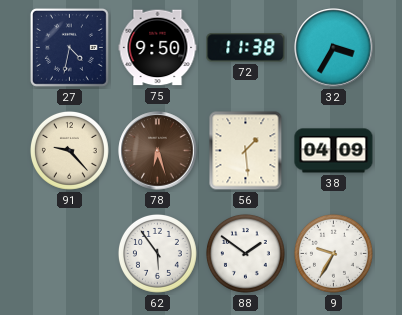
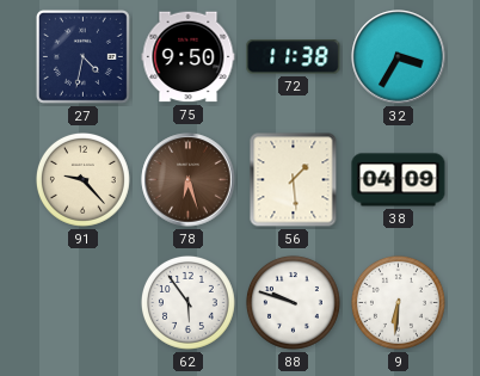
88: 1:51 -> 9:48
9: 9:35 -> 6:31
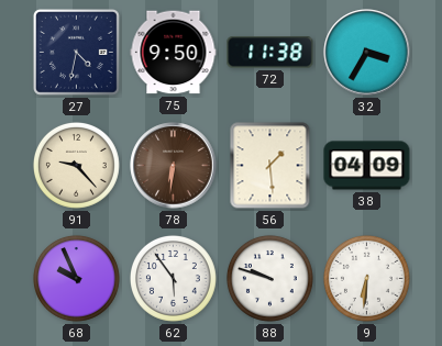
78: 6:27 -> 6:31
68: none -> 9:56
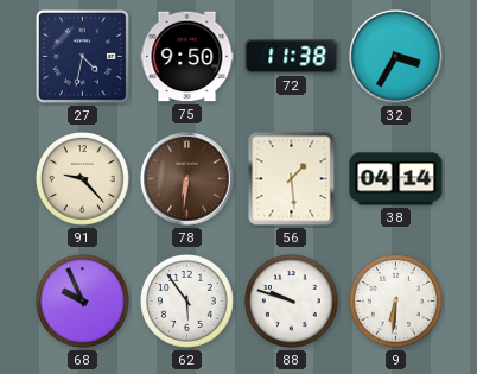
38: 04:09 -> 04:14
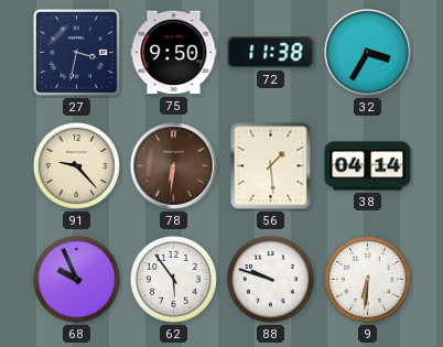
27: 4:32 -> 3:32
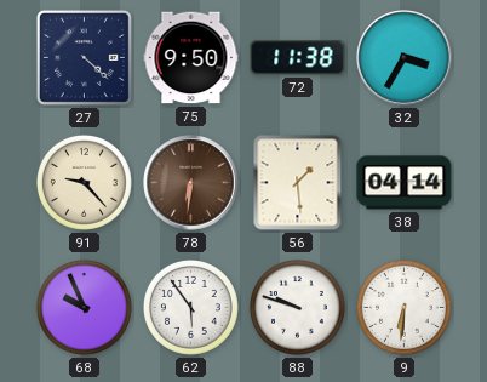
27: 3:32 -> 4:22
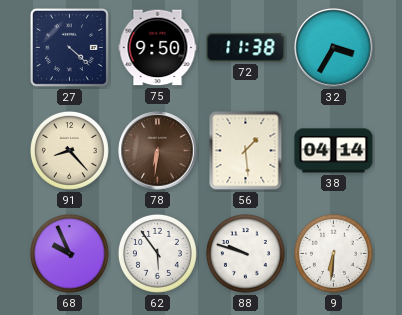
91: 9:23 -> 8:23
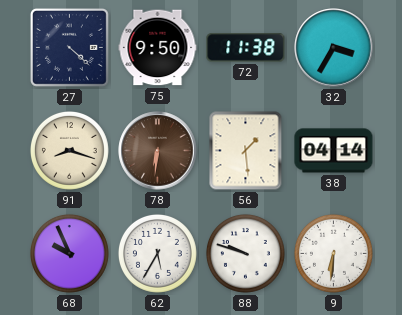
91: 8:23 -> 8:18
62: 5:54 -> 5:35
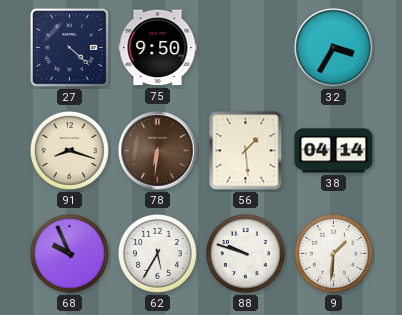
72: 11:38 -> none
9: 6:31 -> 1:31
